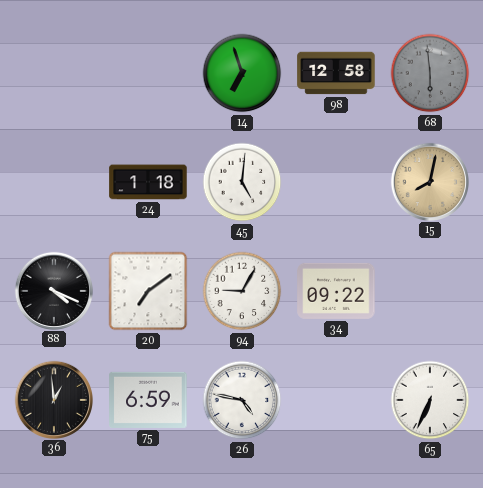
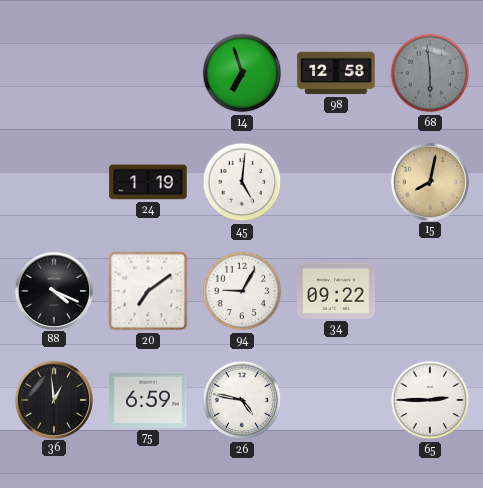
24: 1:18 -> 1:19
65: 6:34 -> 2:45
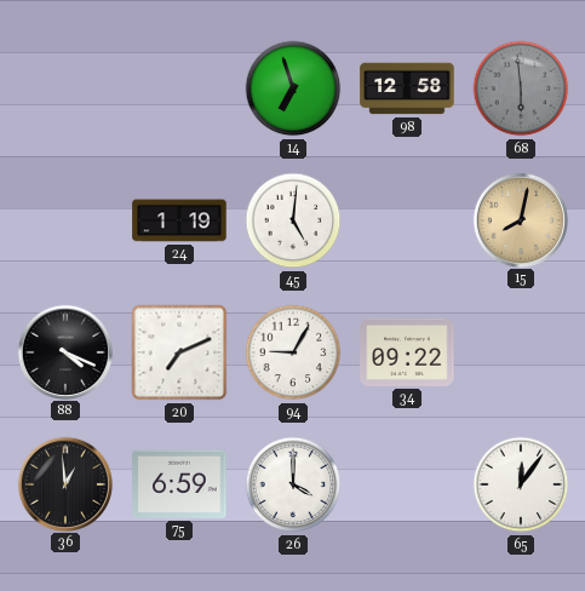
20: 7:09 -> 7:11
26: 4:47 -> 4:00
65: 2:45 -> 12:06
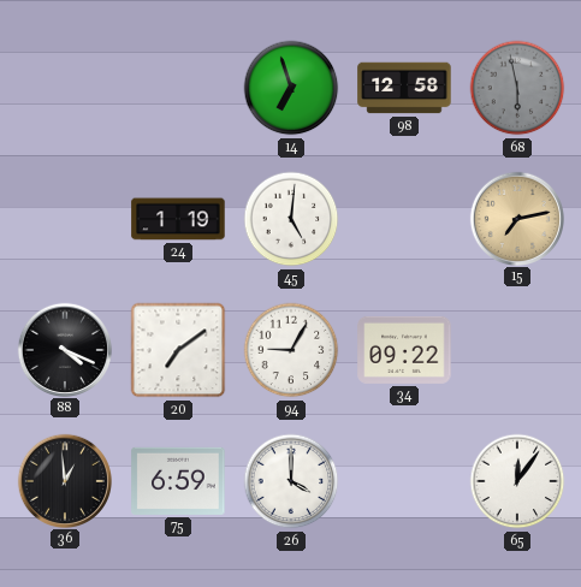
68: 5:59 -> 5:58
15: 8:02 -> 7:13
20: 7:11 -> 7:09
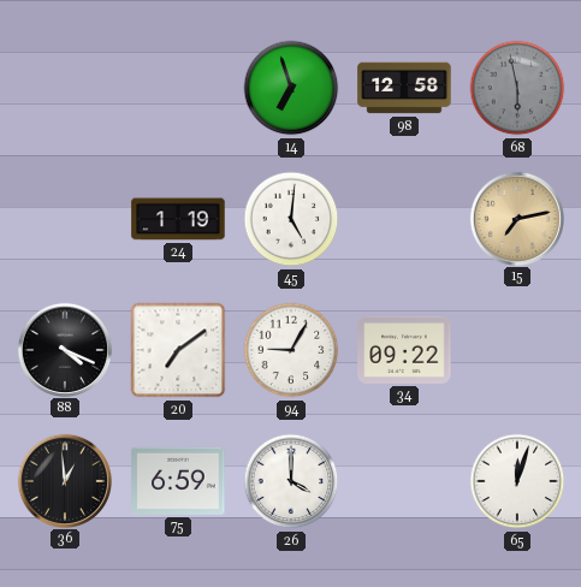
65: 12:06 -> 12:03
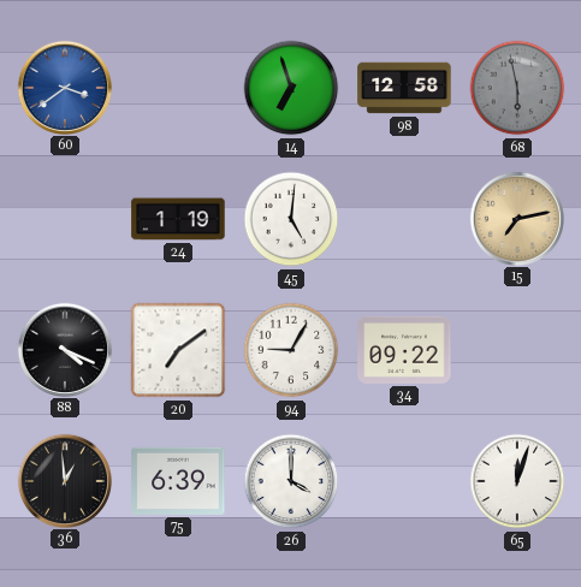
60: none -> 3:39
75: 6:59 -> 6:39
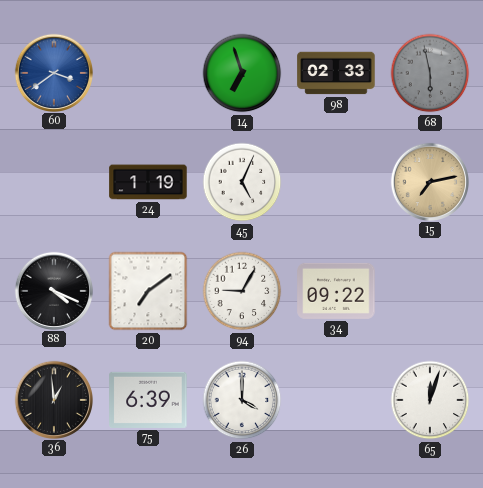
98: 12:58 -> 02:33
45: 5:01 -> 5:04
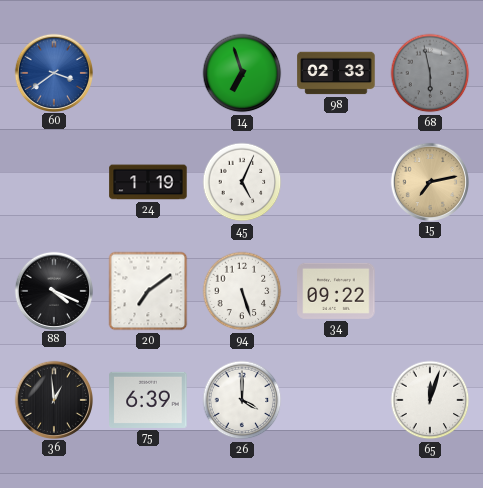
94: 9:05 -> 5:27
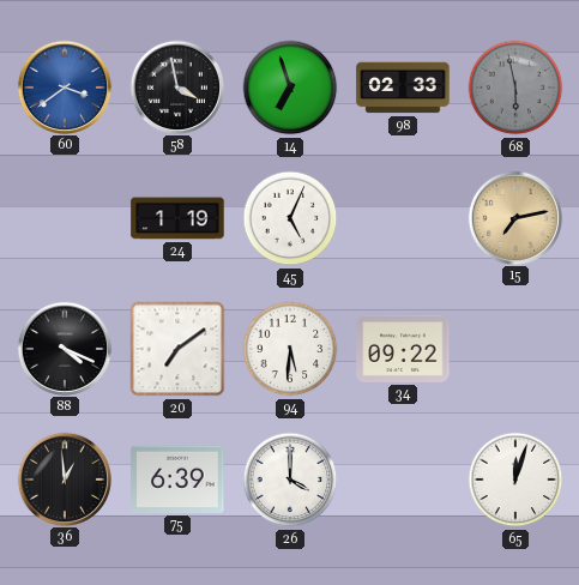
58: none -> 3:58
94: 5:27 -> 5:31
